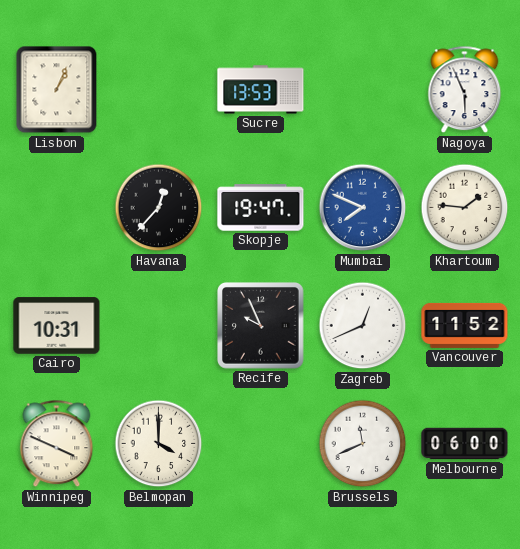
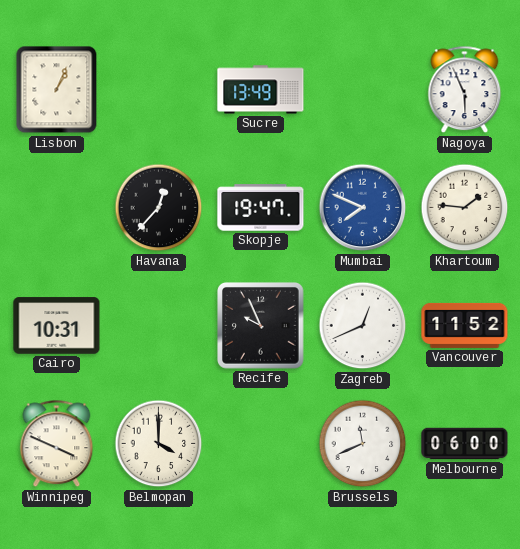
Sucre: 13:53 -> 13:49
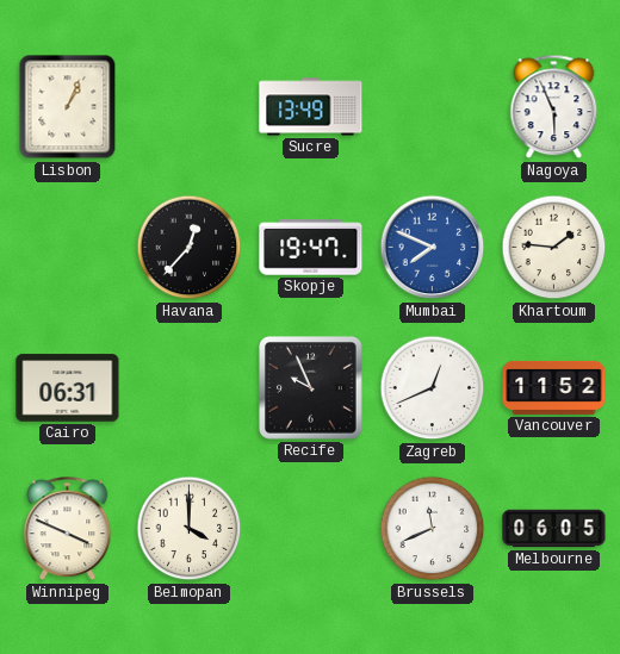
Cairo: 10:31 -> 06:31
Melbourne: 06:00 -> 06:05
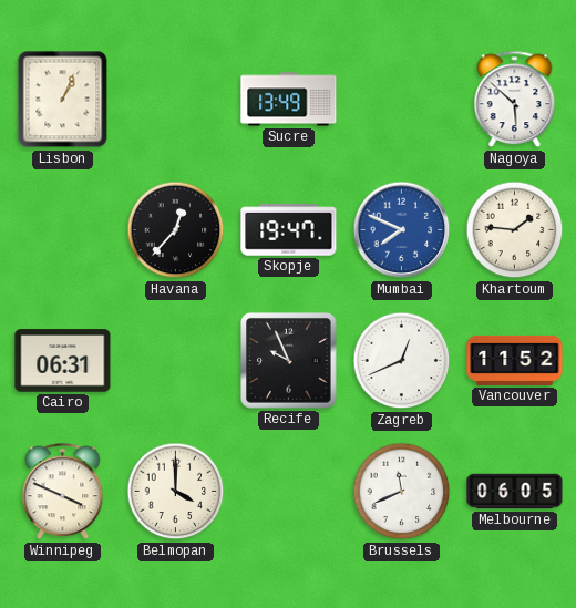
Nagoya: 5:56 -> 5:52
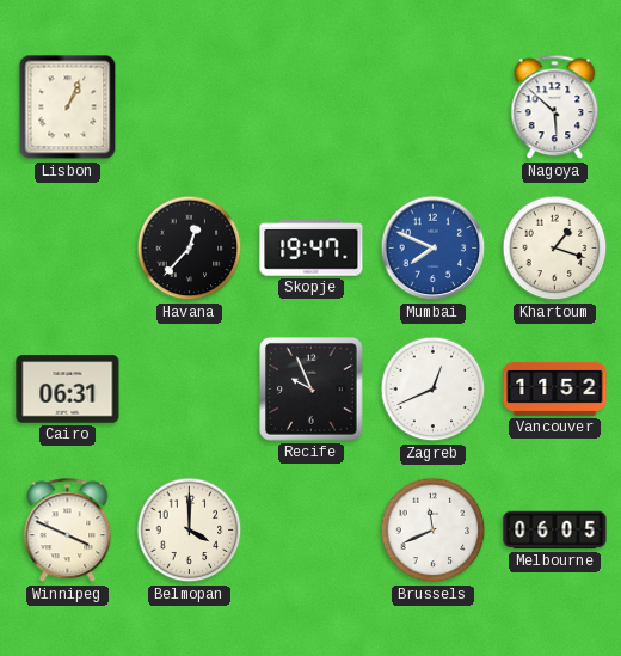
Sucre: 13:49 -> none
Khartoum: 1:46 -> 1:18
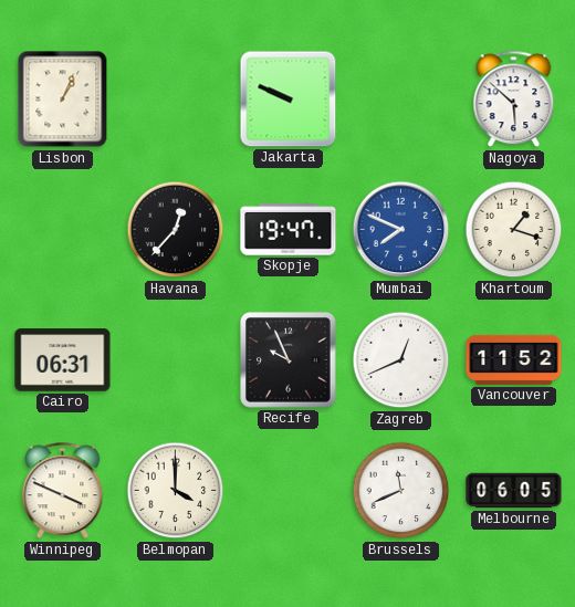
Jakarta: none -> 9:49
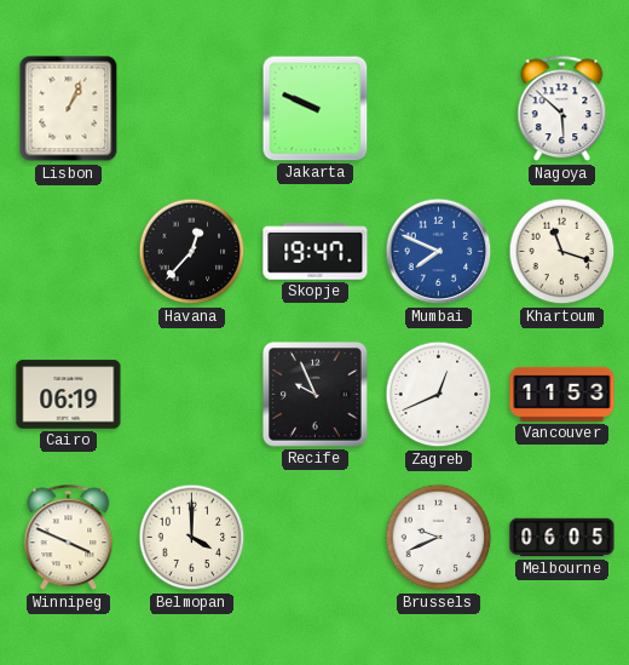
Khartoum: 1:18 -> 11:18
Cairo: 06:31 -> 06:19
Vancouver: 11:52 -> 11:53
Brussels: 11:41 -> 9:41
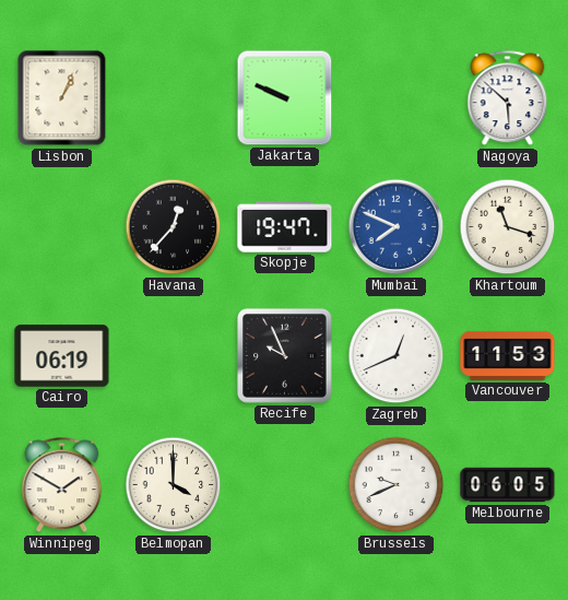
Winnipeg: 3:49 -> 1:50
